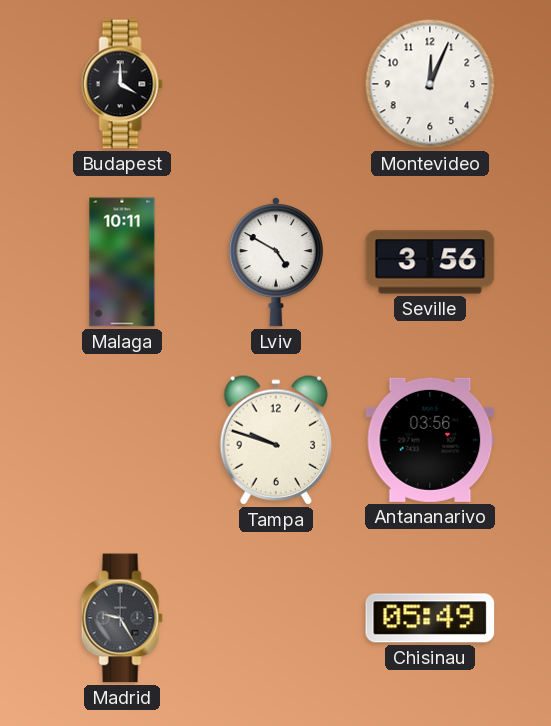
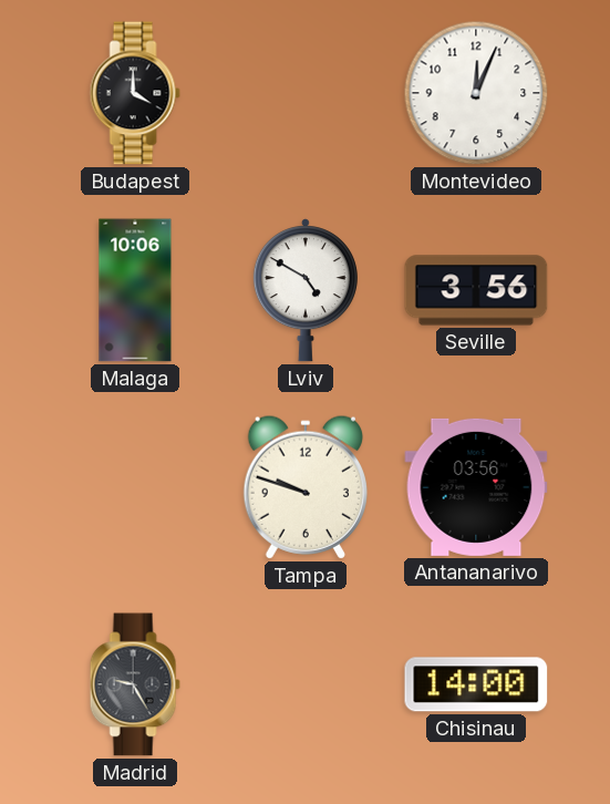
Malaga: 10:11 -> 10:06
Chisinau: 05:49 -> 14:00
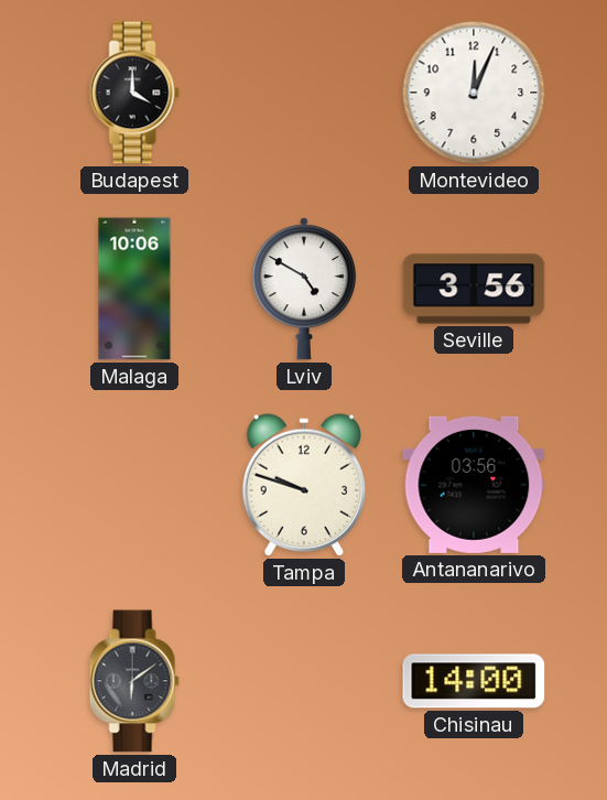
Madrid: 9:25 -> 6:09
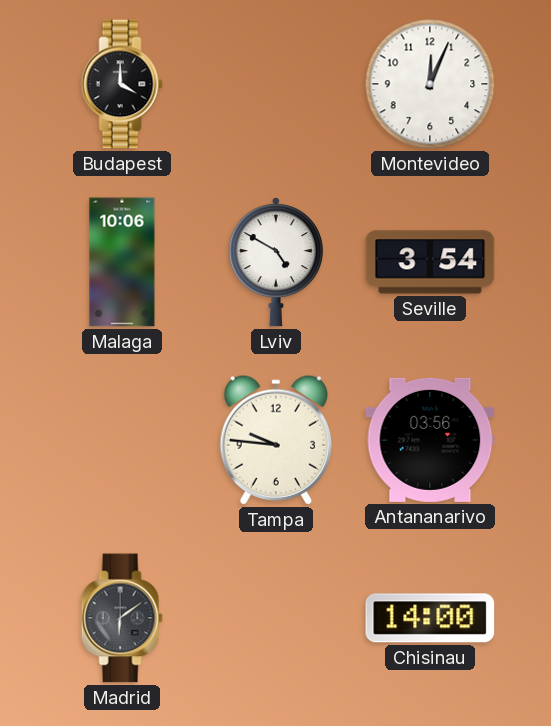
Seville: 3:56 -> 3:54
Tampa: 9:48 -> 9:46
